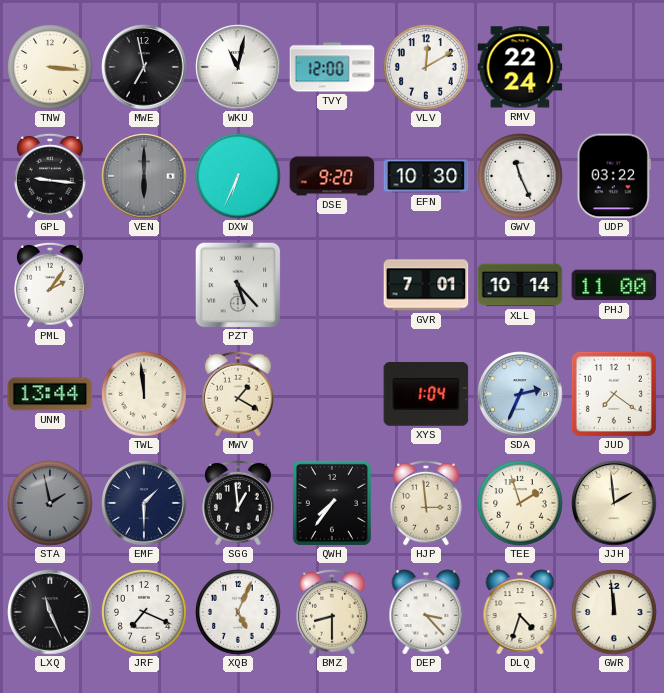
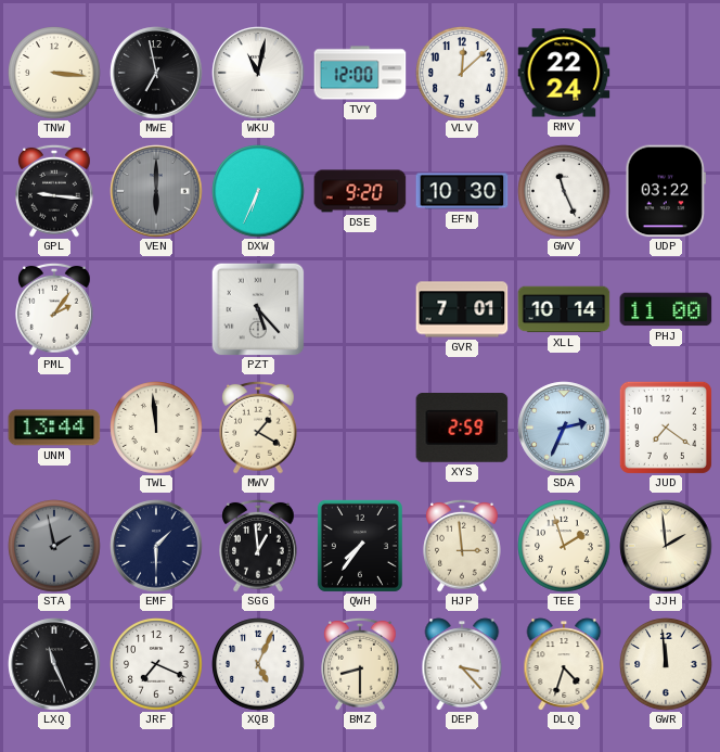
VLV: 12:10 -> 12:08
XYS: 1:04 -> 2:59
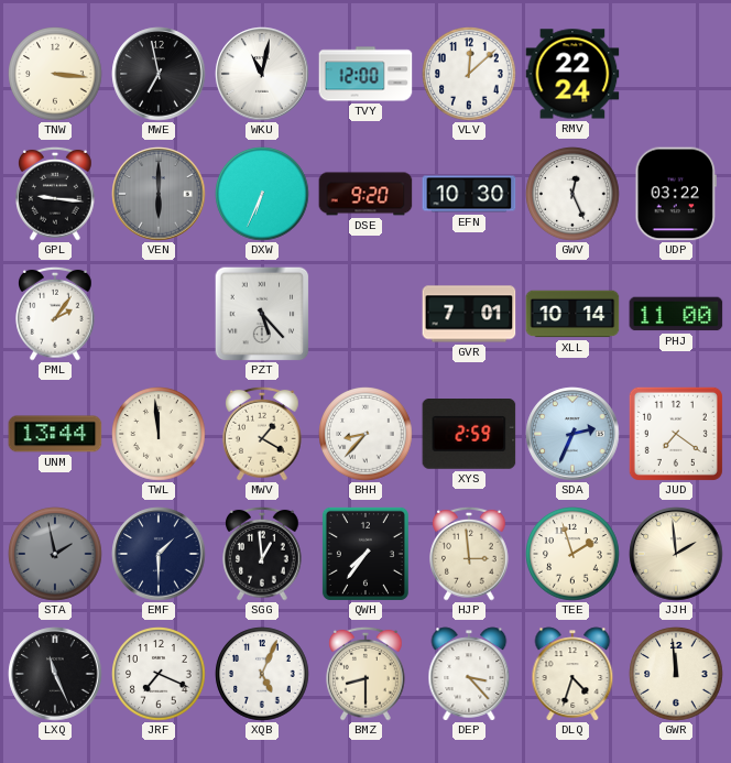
GWV: 11:26 -> 12:26
BHH: none -> 8:37
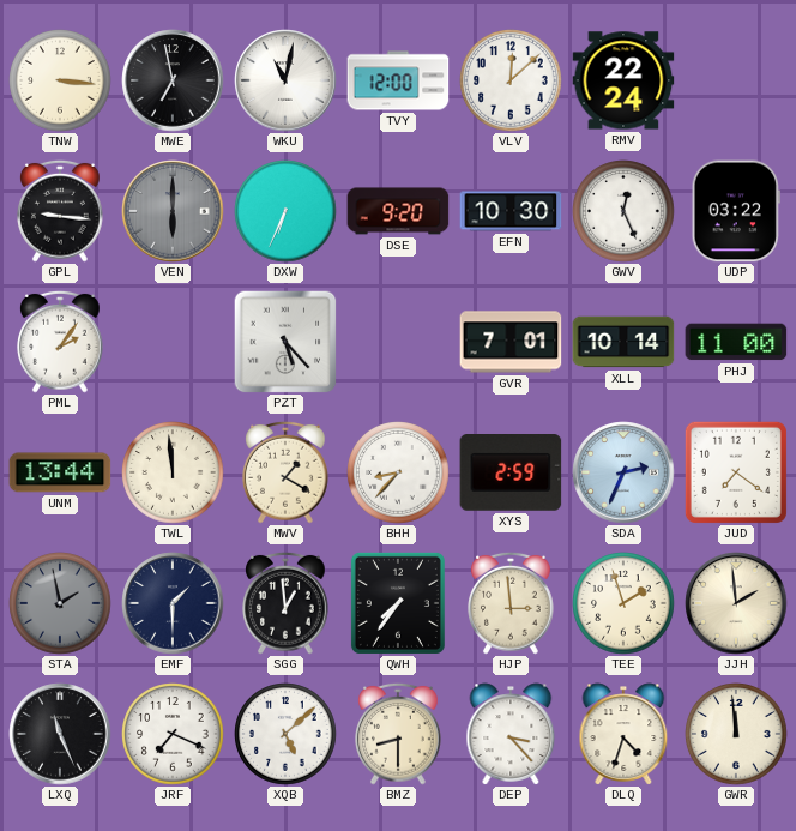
XQB: 5:04 -> 5:08
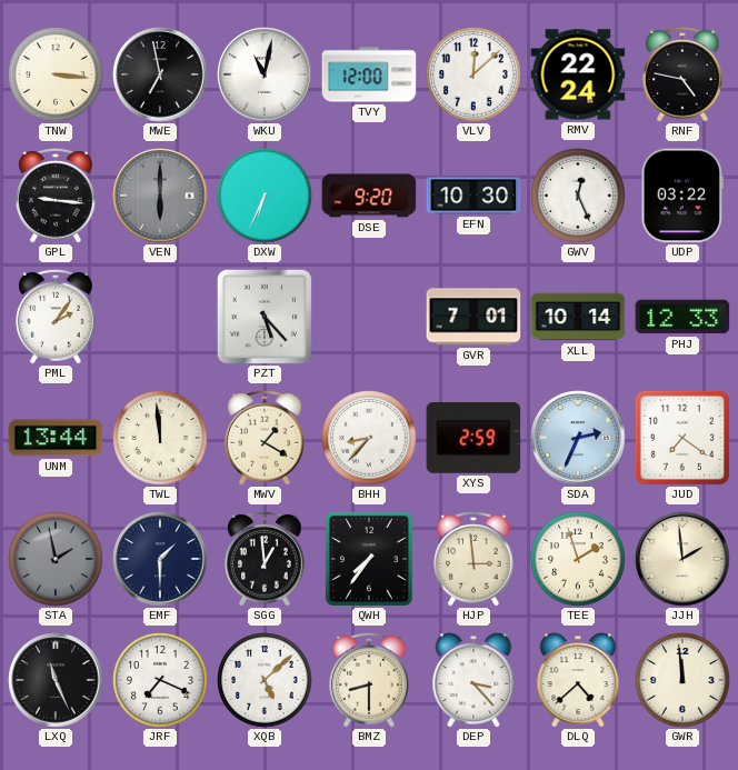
RNF: none -> 4:47
PHJ: 11:00 -> 12:33
DLQ: 4:33 -> 4:38
